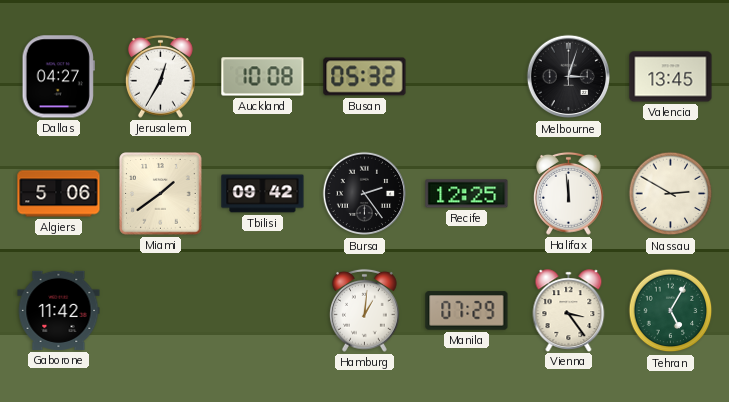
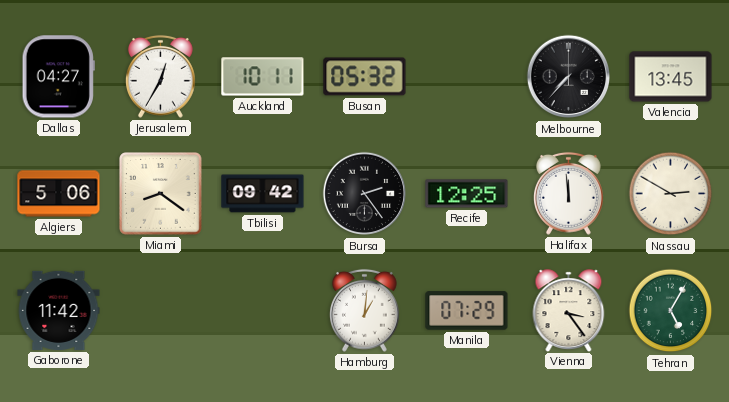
Auckland: 10:08 -> 10:11
Melbourne: 3:03 -> 7:37
Miami: 1:39 -> 8:21
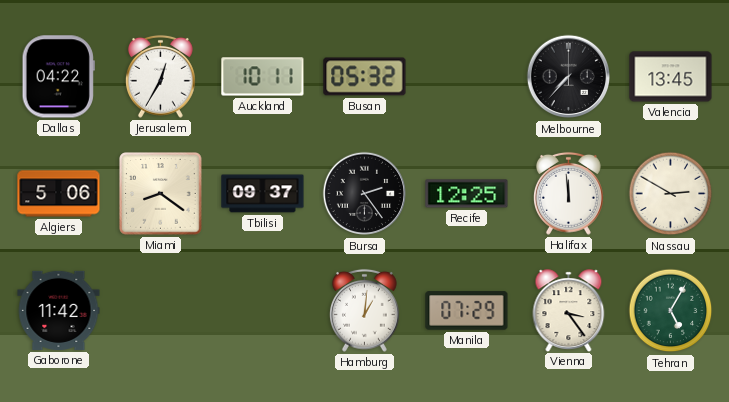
Dallas: 04:27 -> 04:22
Tbilisi: 09:42 -> 09:37
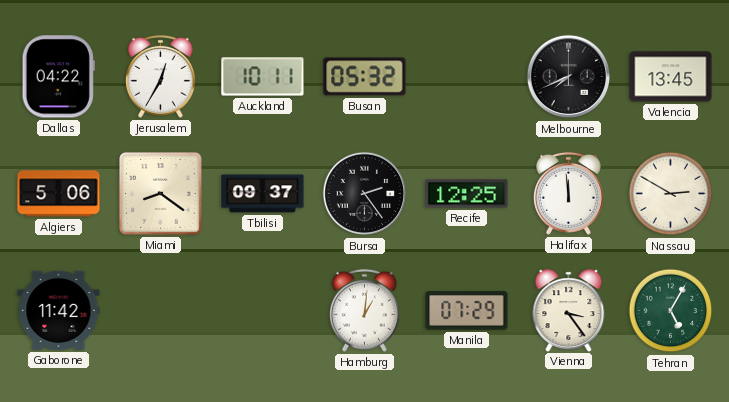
Melbourne: 7:37 -> 7:41
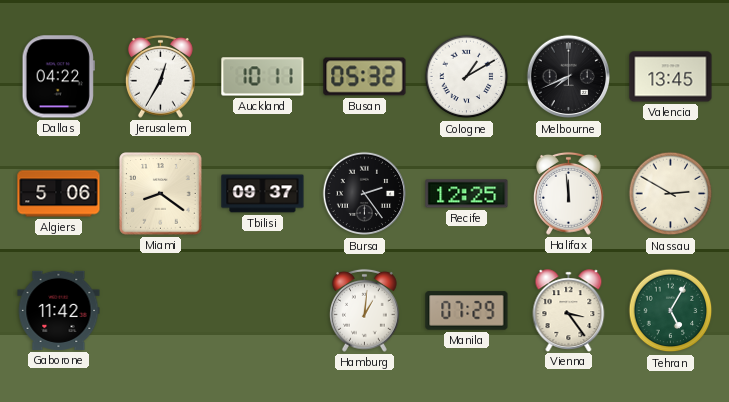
Cologne: none -> 1:10
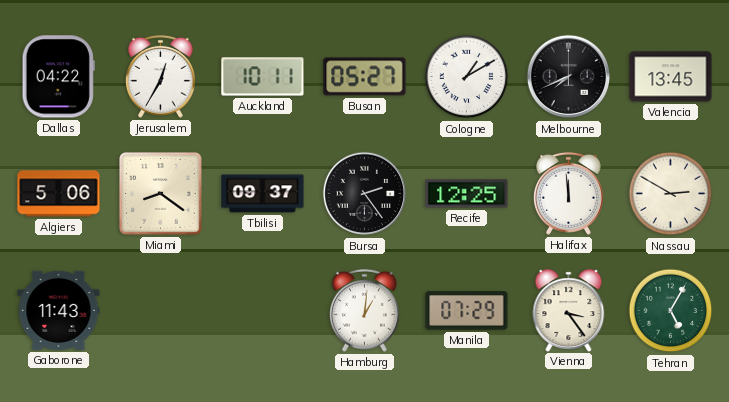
Busan: 05:32 -> 05:27
Gaborone: 11:42 -> 11:43
